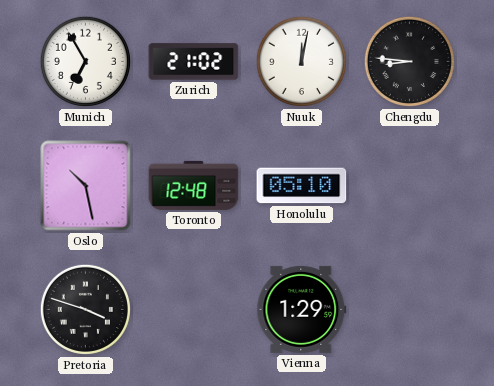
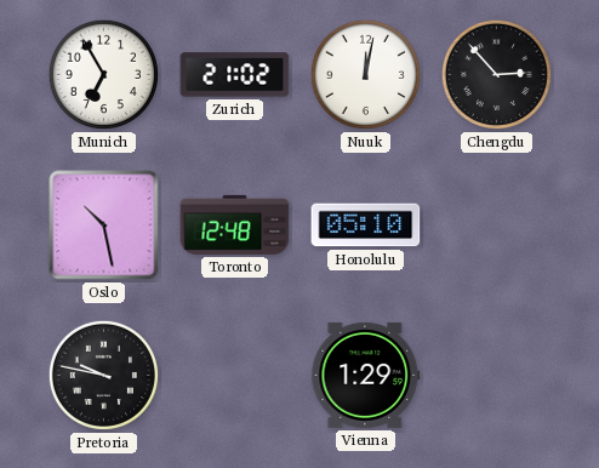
Chengdu: 8:46 -> 2:53
Pretoria: 3:48 -> 9:47
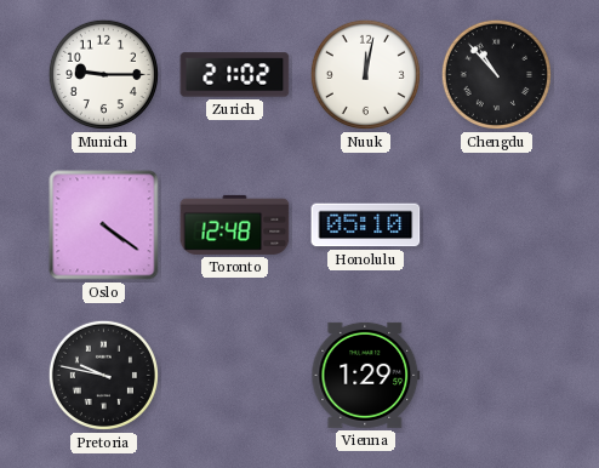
Munich: 6:55 -> 9:15
Chengdu: 2:53 -> 10:53
Oslo: 10:28 -> 4:21
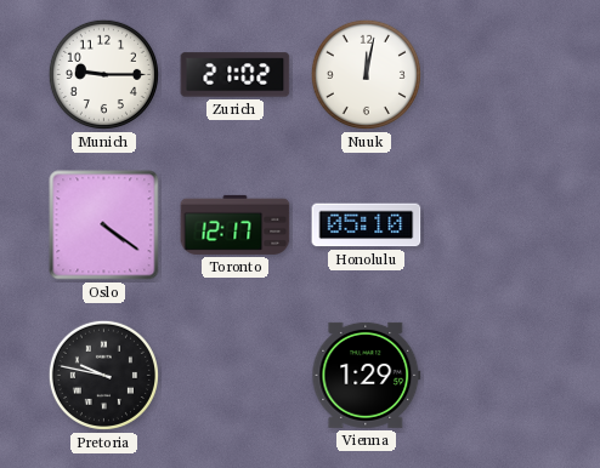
Chengdu: 10:53 -> none
Toronto: 12:48 -> 12:17
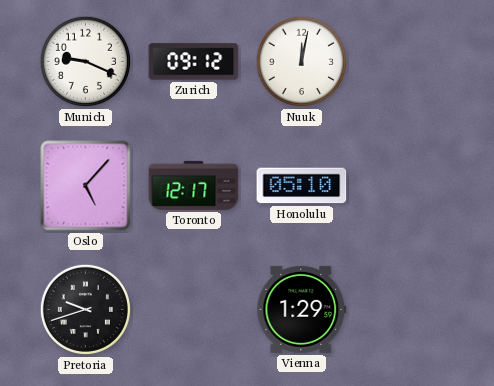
Munich: 9:15 -> 9:19
Zurich: 21:02 -> 09:12
Oslo: 4:21 -> 5:07
Pretoria: 9:47 -> 9:42
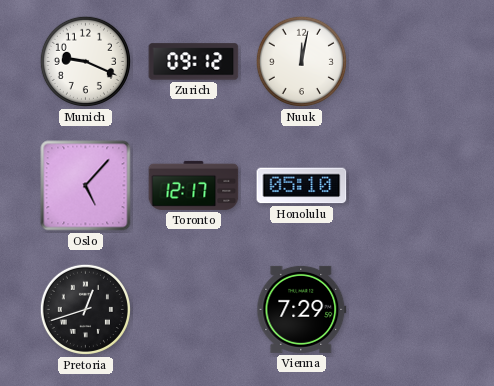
Pretoria: 9:42 -> 12:42
Vienna: 1:29 -> 7:29
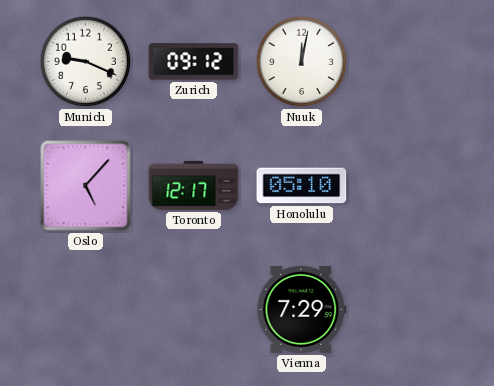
Pretoria: 12:42 -> none
